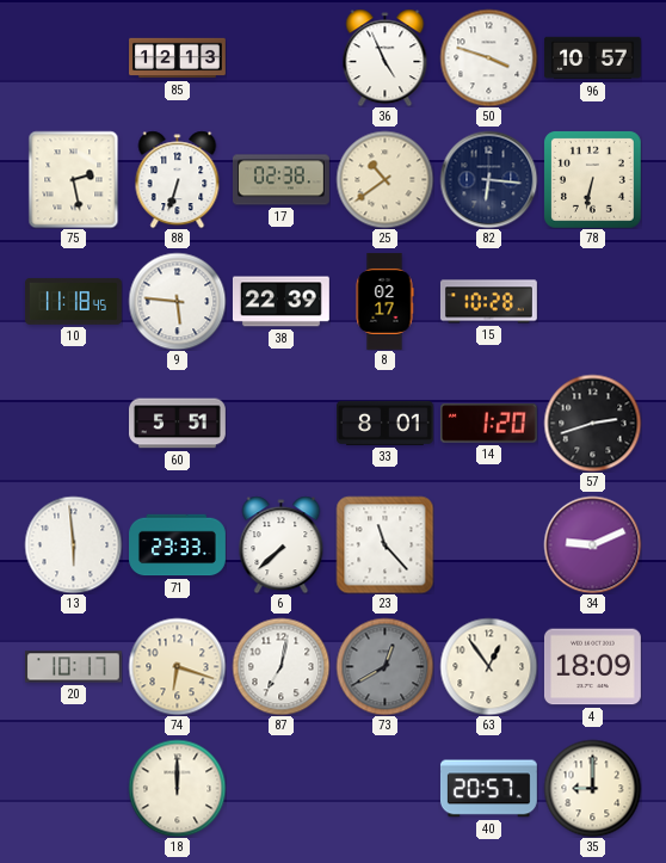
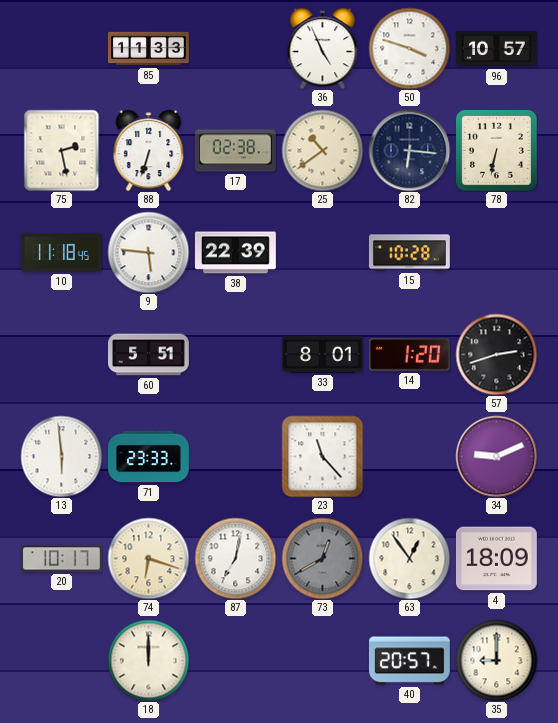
85: 12:13 -> 11:33
8: 02:17 -> none
6: 7:38 -> none
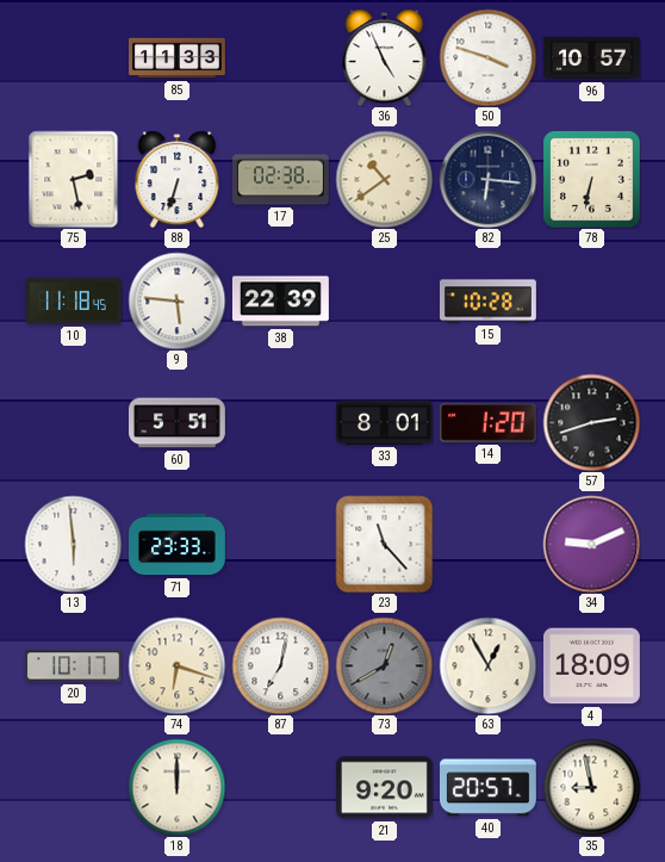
63: 12:54 -> 12:55
21: none -> 9:20
35: 9:00 -> 8:58
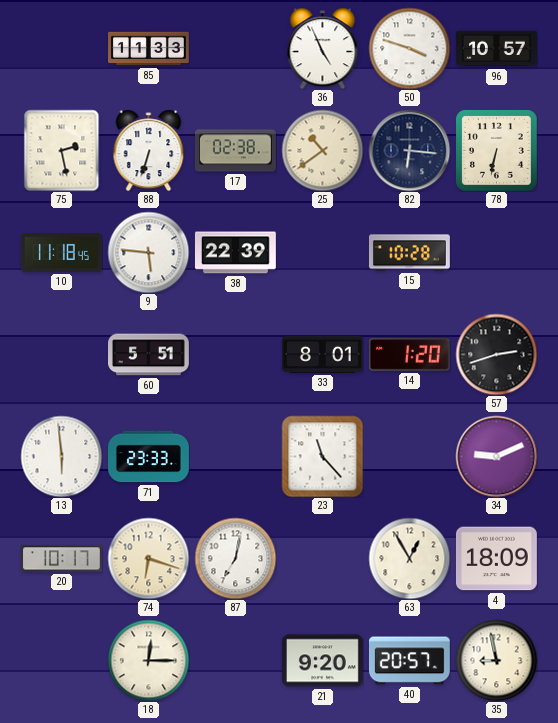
73: 12:40 -> none
18: 12:00 -> 12:15
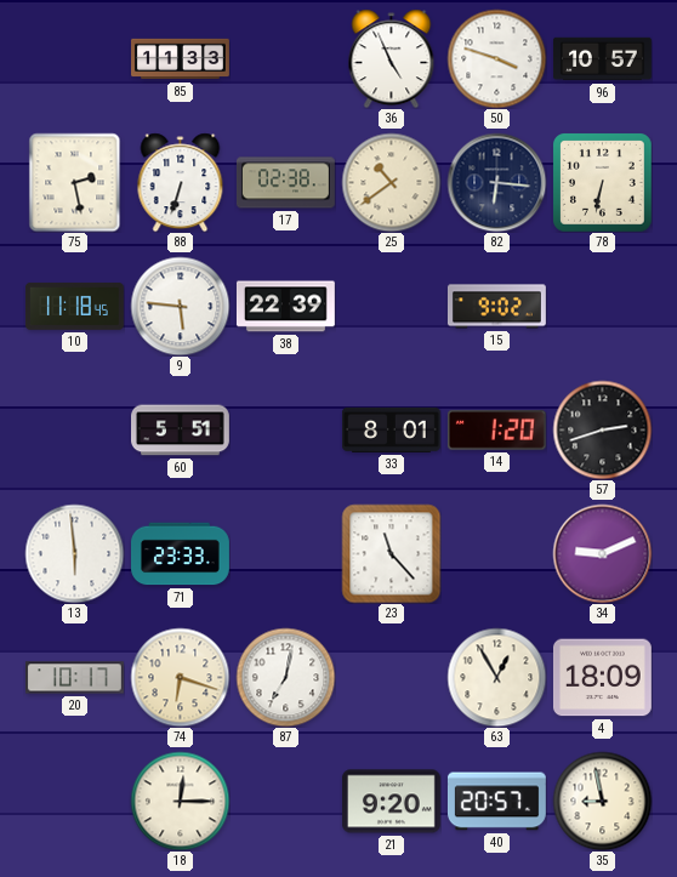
15: 10:28 -> 9:02
